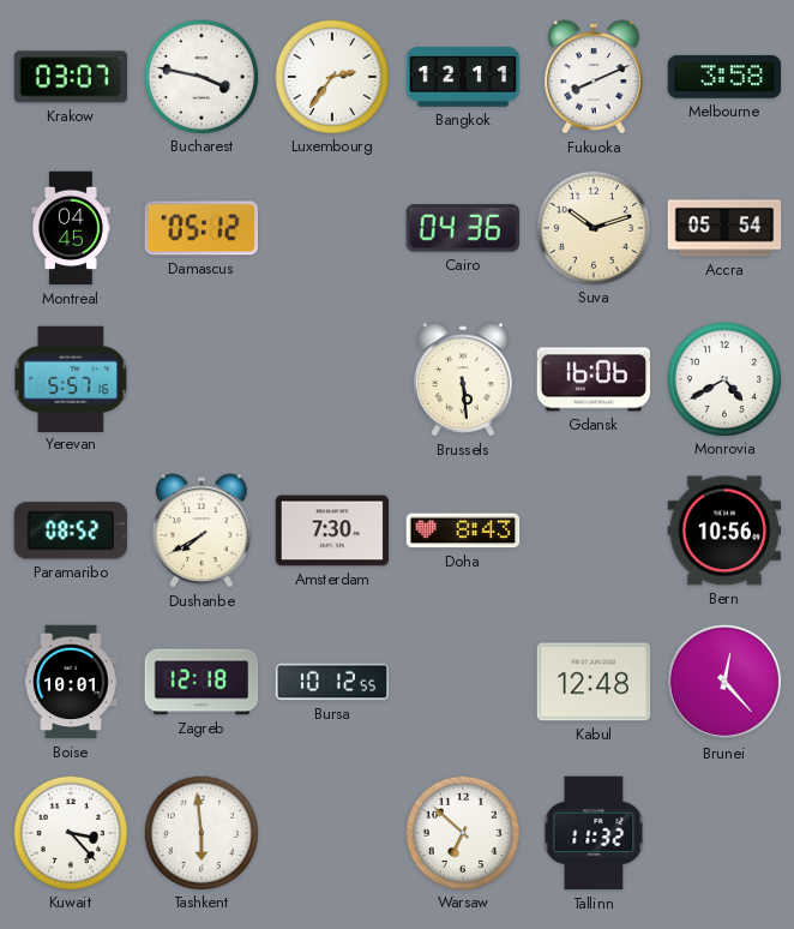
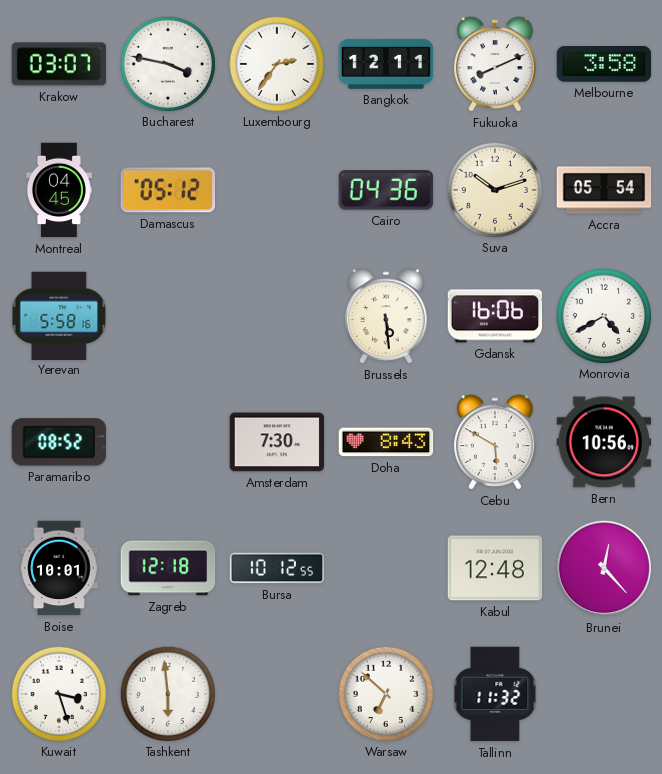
Yerevan: 5:57 -> 5:58
Dushanbe: 7:40 -> none
Cebu: none -> 5:50
Kuwait: 3:23 -> 3:27
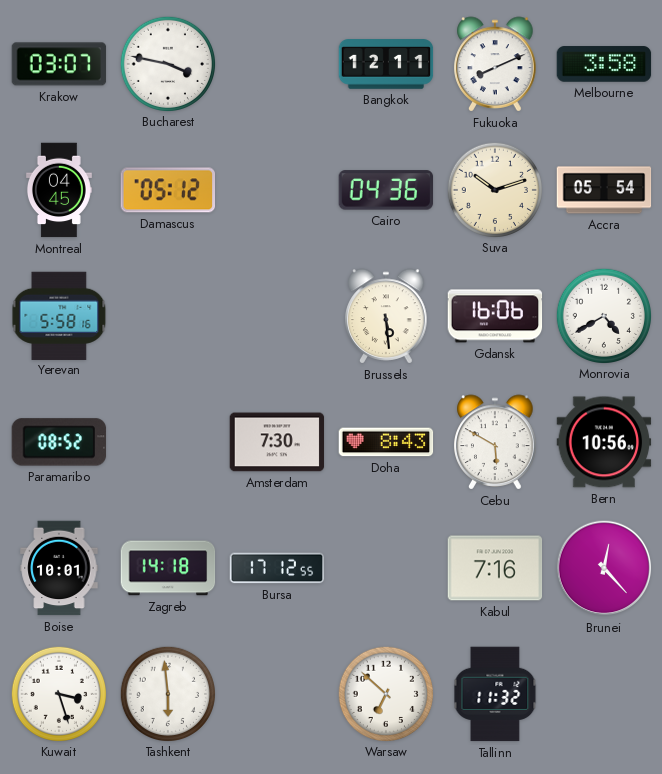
Luxembourg: 2:36 -> none
Zagreb: 12:18 -> 14:18
Bursa: 10:12 -> 17:12
Kabul: 12:48 -> 7:16
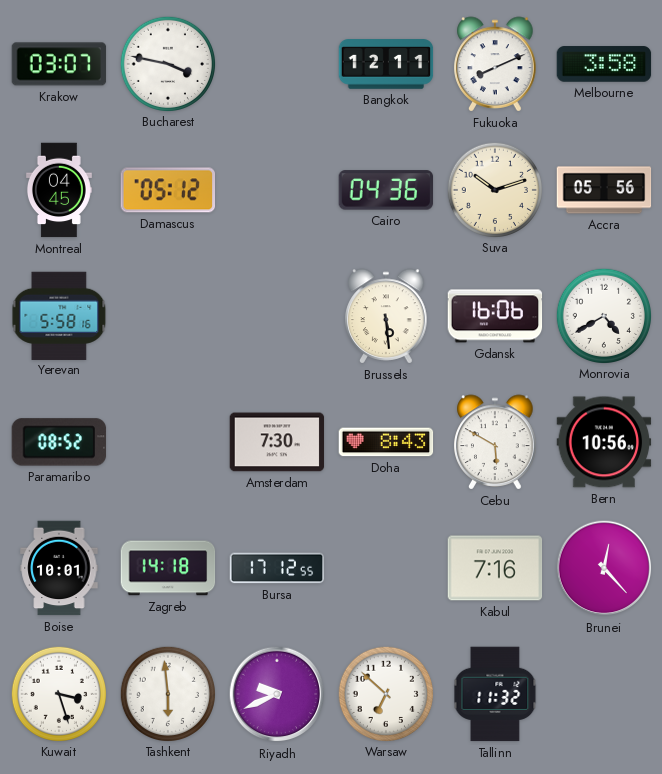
Accra: 05:54 -> 05:56
Riyadh: none -> 9:41
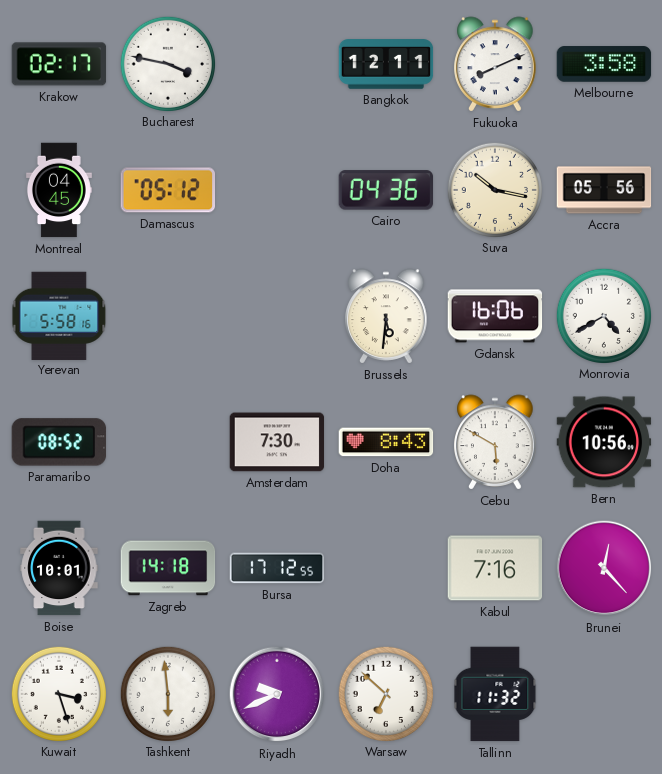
Krakow: 03:07 -> 02:17
Suva: 10:12 -> 10:17
Brussels: 5:29 -> 5:31
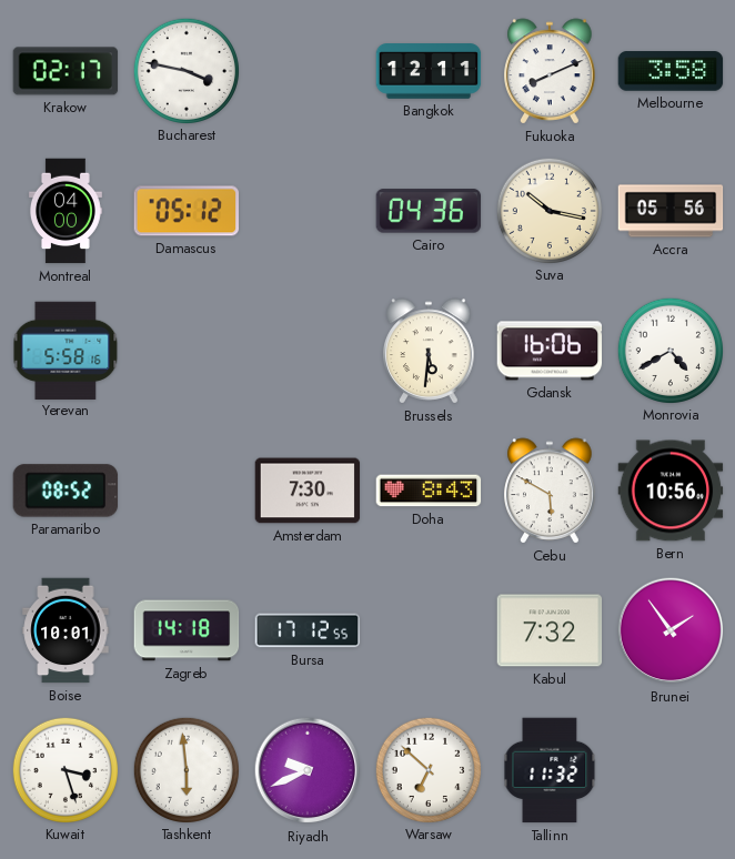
Montreal: 04:45 -> 04:00
Kabul: 7:16 -> 7:32
Brunei: 12:23 -> 1:54
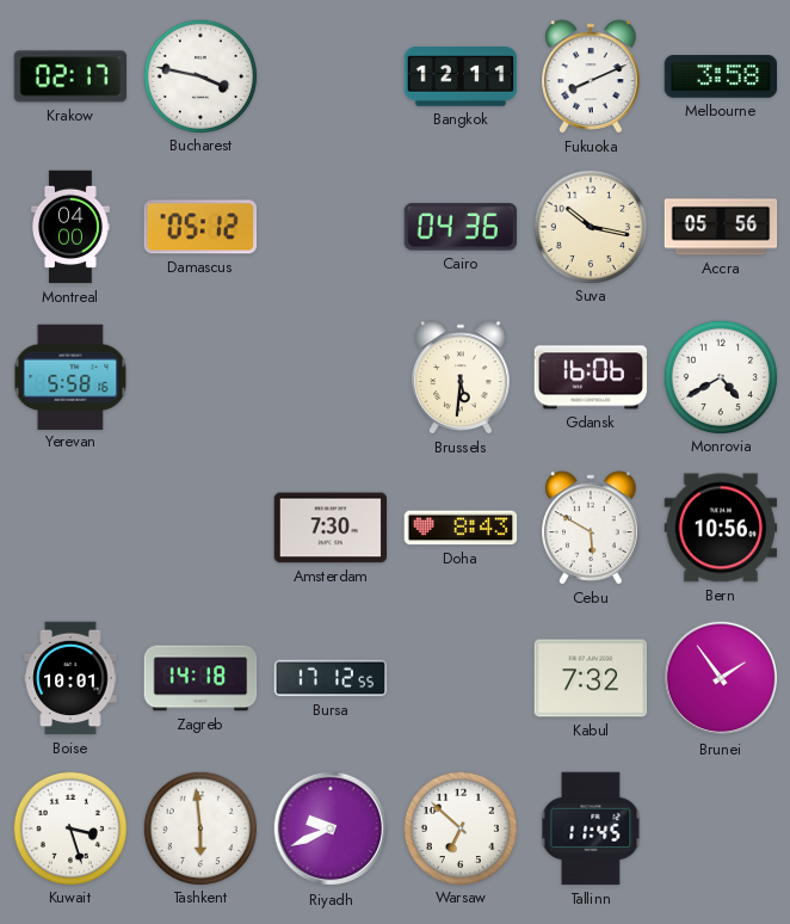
Paramaribo: 08:52 -> none
Tallinn: 11:32 -> 11:45
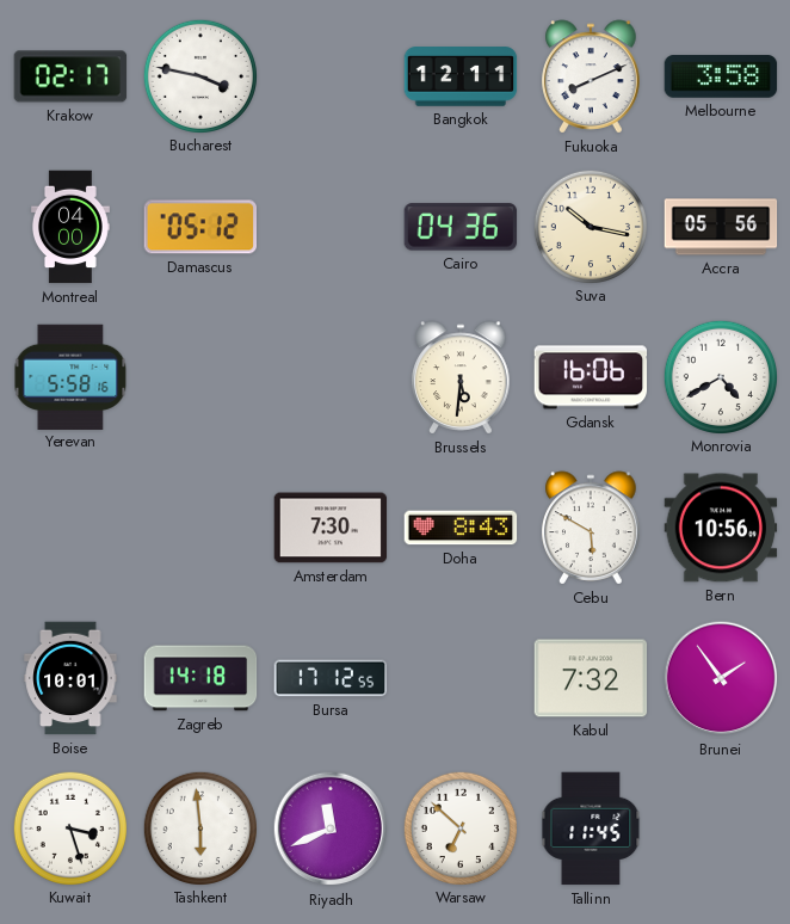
Riyadh: 9:41 -> 11:41
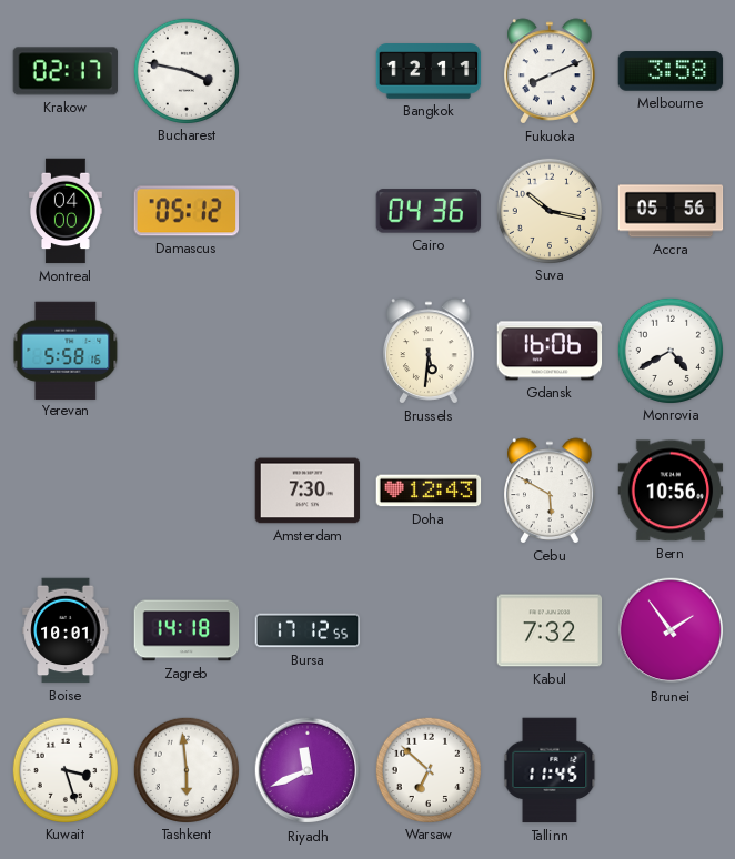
Doha: 8:43 -> 12:43
